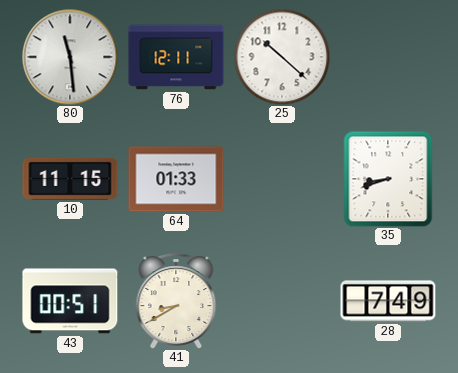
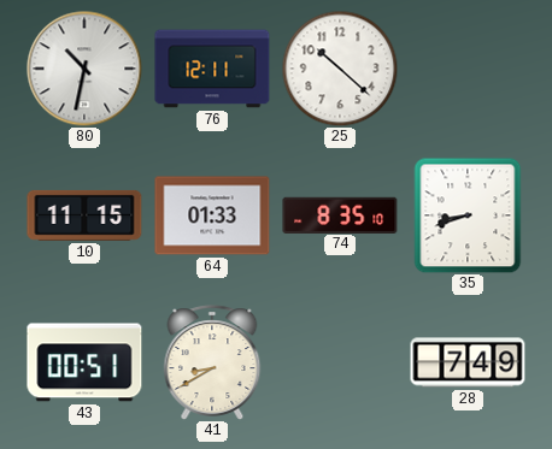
80: 11:29 -> 10:32
74: none -> 8:35
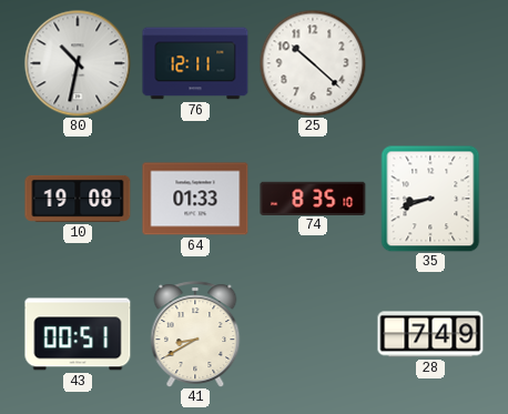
10: 11:15 -> 19:08
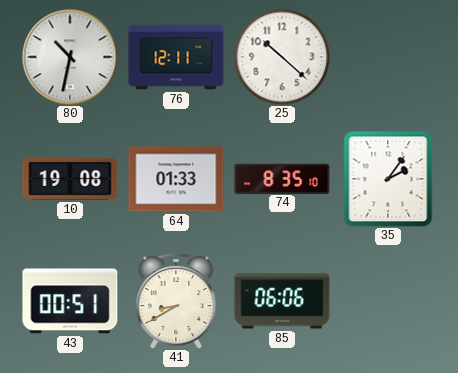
35: 8:42 -> 2:06
85: none -> 06:06
28: 7:49 -> none
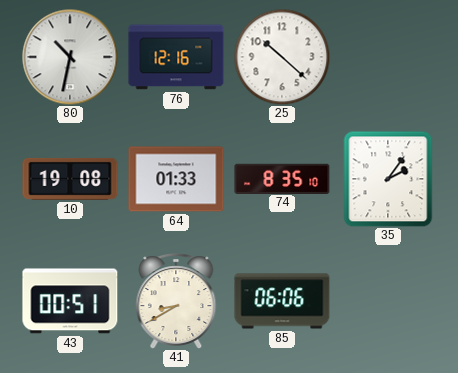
76: 12:11 -> 12:16
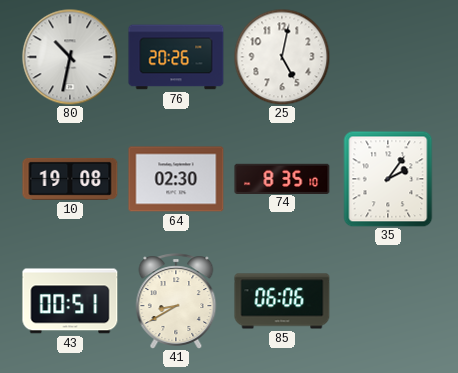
76: 12:16 -> 20:26
25: 10:22 -> 5:02
64: 01:33 -> 02:30
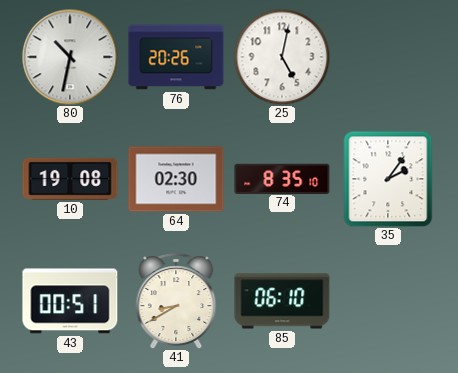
85: 06:06 -> 06:10
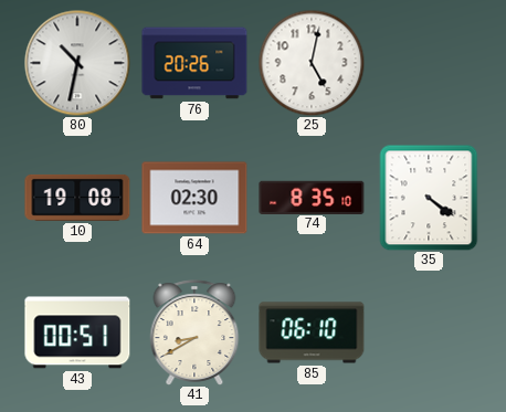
35: 2:06 -> 4:21
